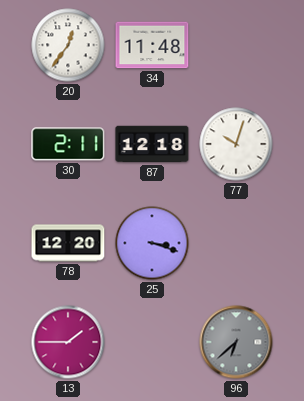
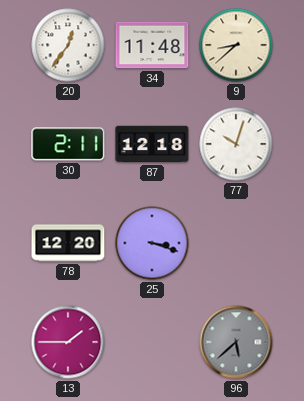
9: none -> 8:38
96: 6:38 -> 5:38
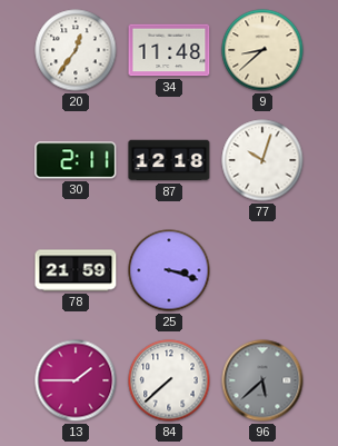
78: 12:20 -> 21:59
84: none -> 7:38
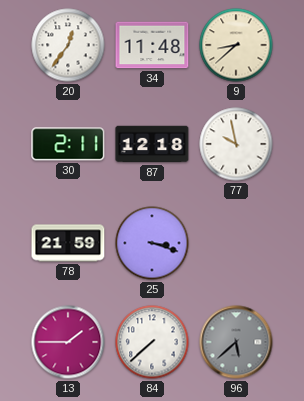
77: 10:03 -> 9:58
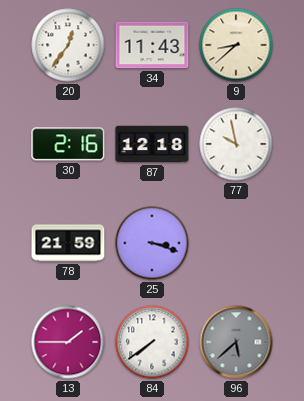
34: 11:48 -> 11:43
30: 2:11 -> 2:16
84: 7:38 -> 7:39
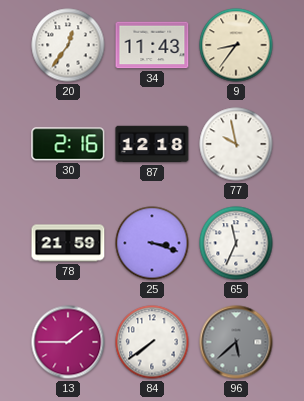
9: 8:38 -> 8:36
65: none -> 11:34
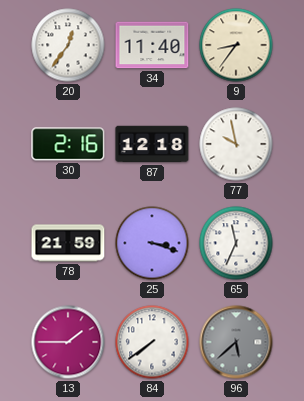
34: 11:43 -> 11:40
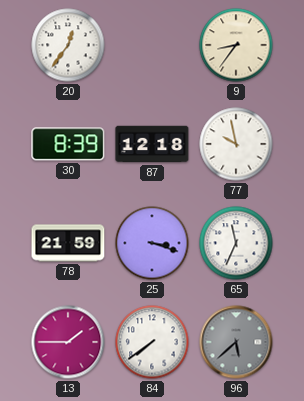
34: 11:40 -> none
30: 2:16 -> 8:39
